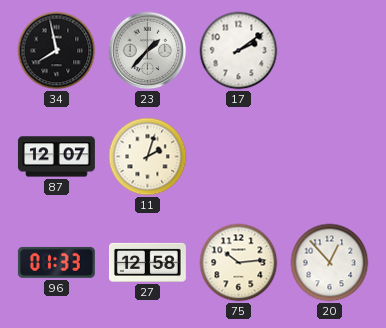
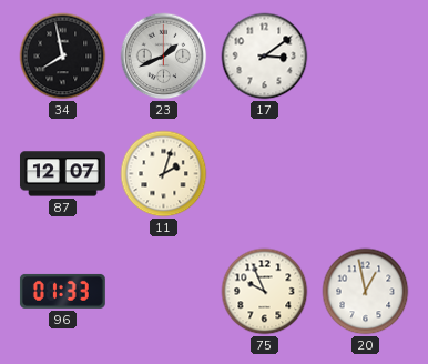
23: 1:37 -> 1:41
17: 2:09 -> 3:09
27: 12:58 -> none
75: 10:14 -> 9:56
20: 12:53 -> 12:58
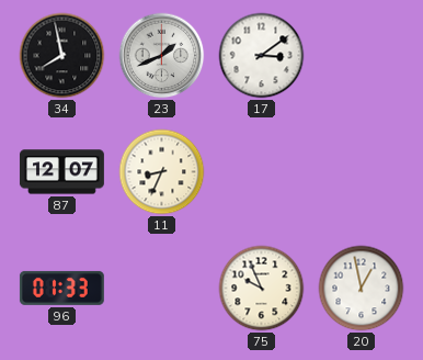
11: 2:03 -> 8:34
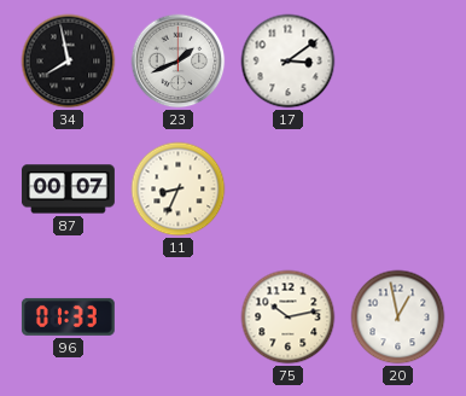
87: 12:07 -> 00:07
75: 9:56 -> 10:13
